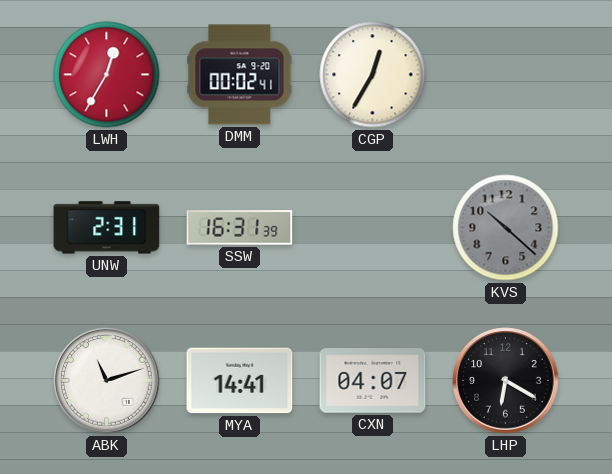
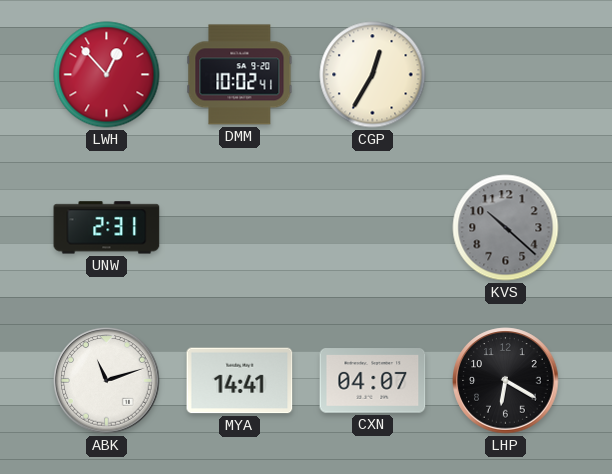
LWH: 12:35 -> 12:53
DMM: 00:02 -> 10:02
SSW: 16:31 -> none
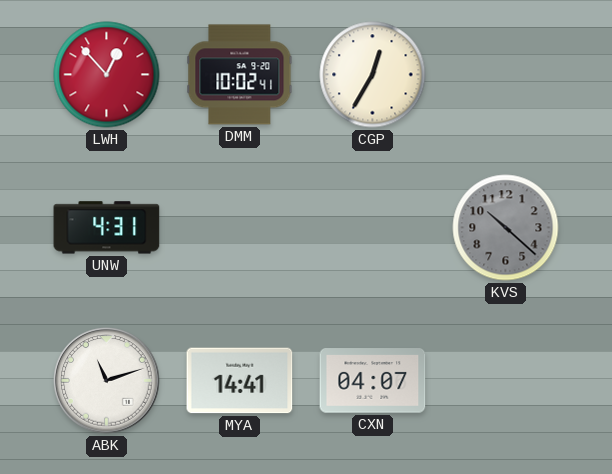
UNW: 2:31 -> 4:31
LHP: 6:20 -> none
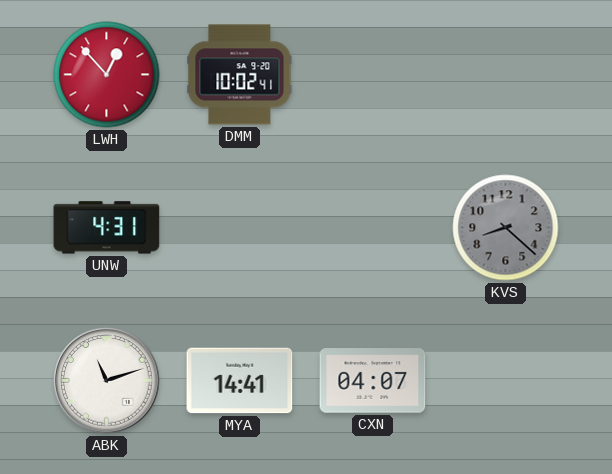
CGP: 12:35 -> none
KVS: 10:22 -> 8:22
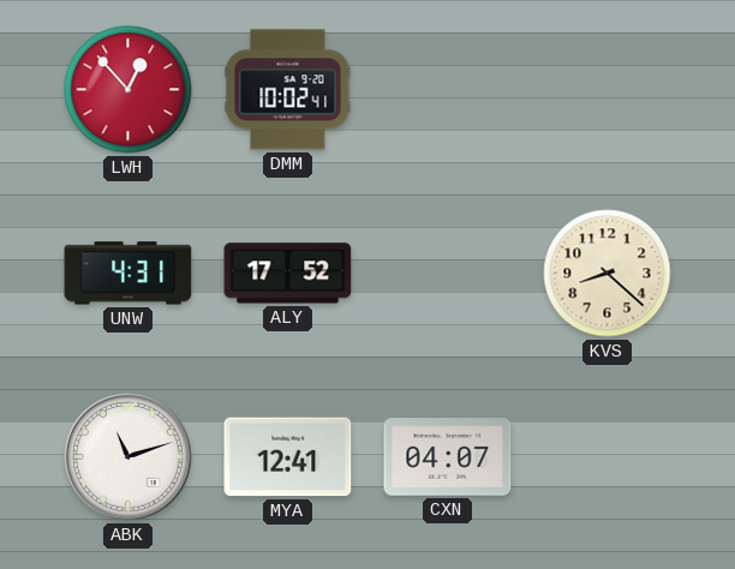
ALY: none -> 17:52
KVS dial: grey -> cream
MYA: 14:41 -> 12:41
